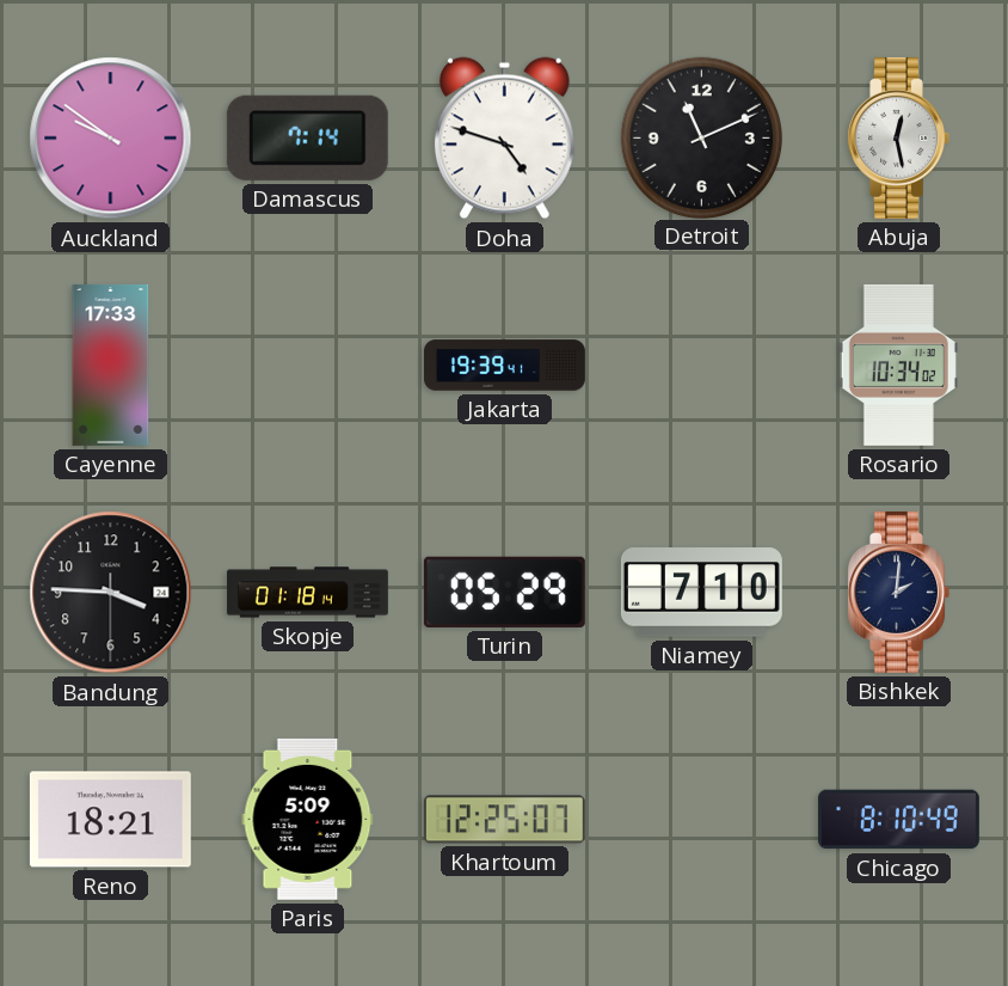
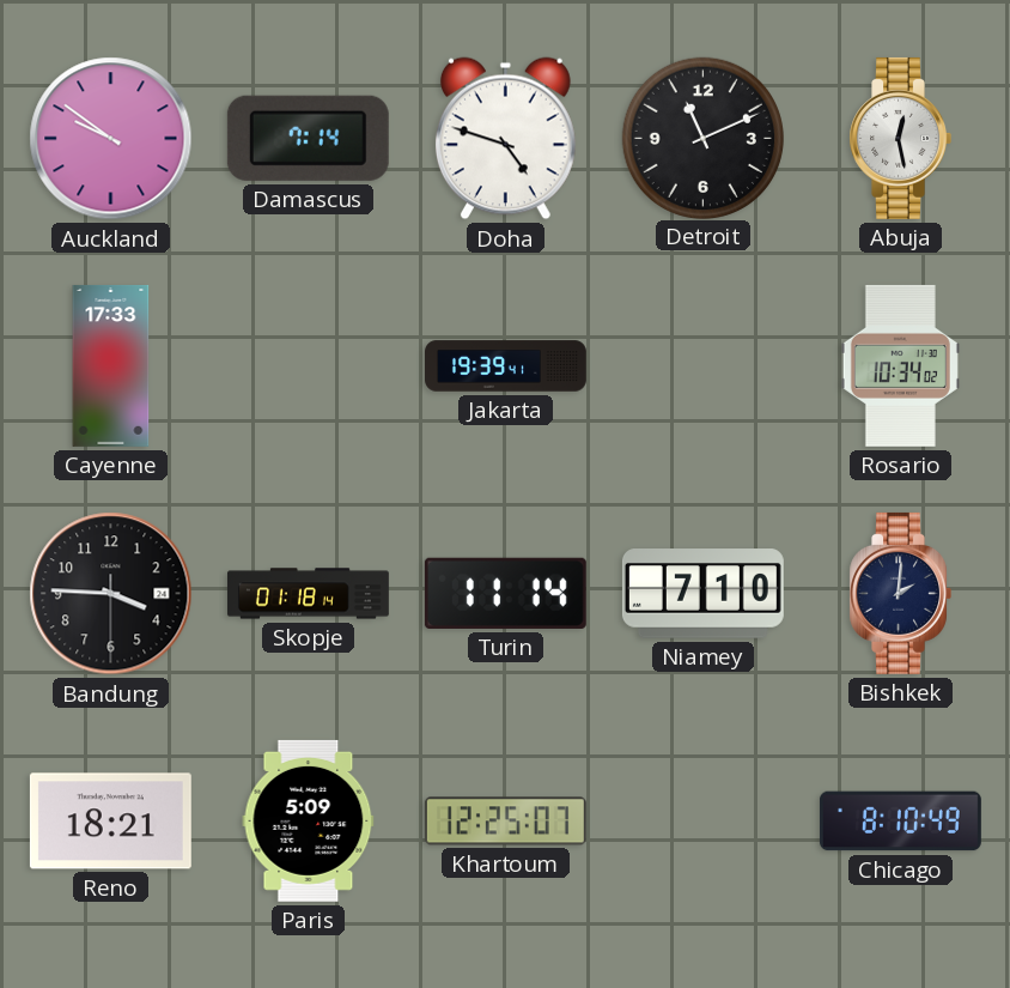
Turin: 05:29 -> 11:14
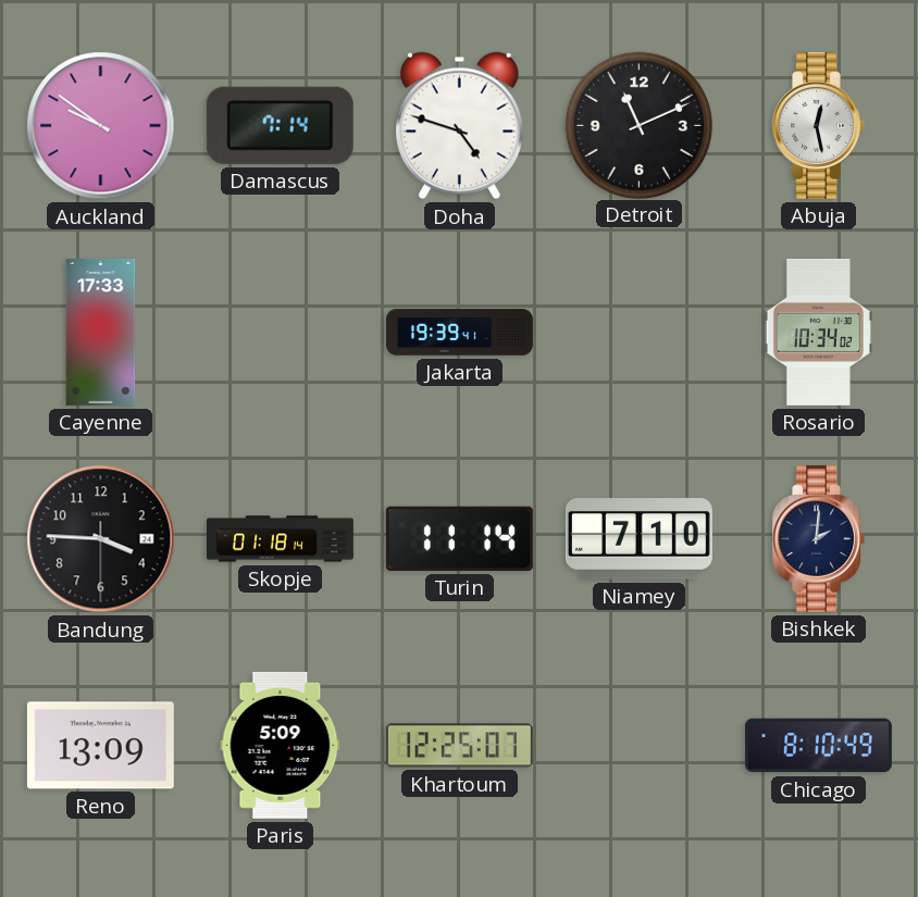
Reno: 18:21 -> 13:09
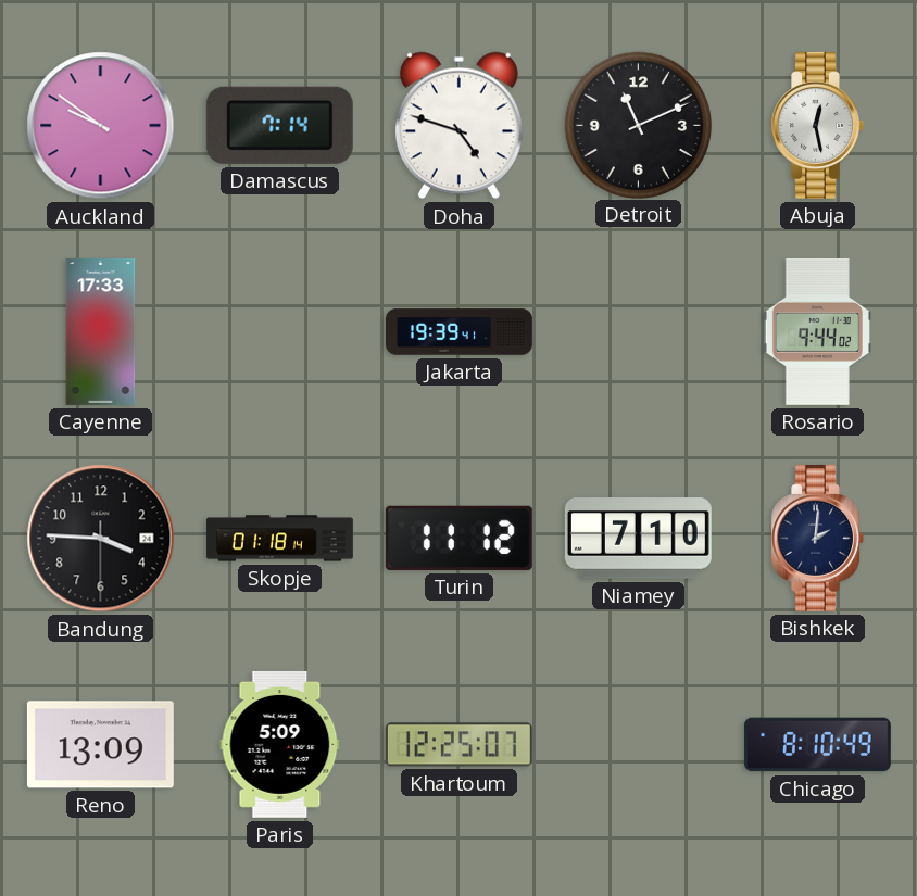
Rosario: 10:34 -> 9:44
Turin: 11:14 -> 11:12
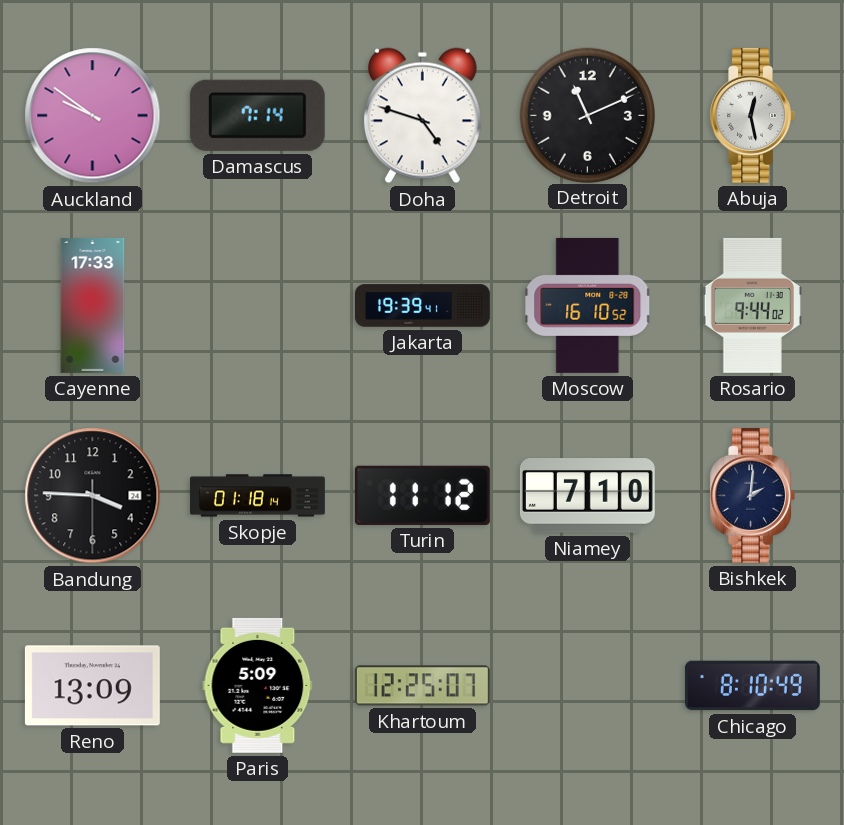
Moscow: none -> 16:10
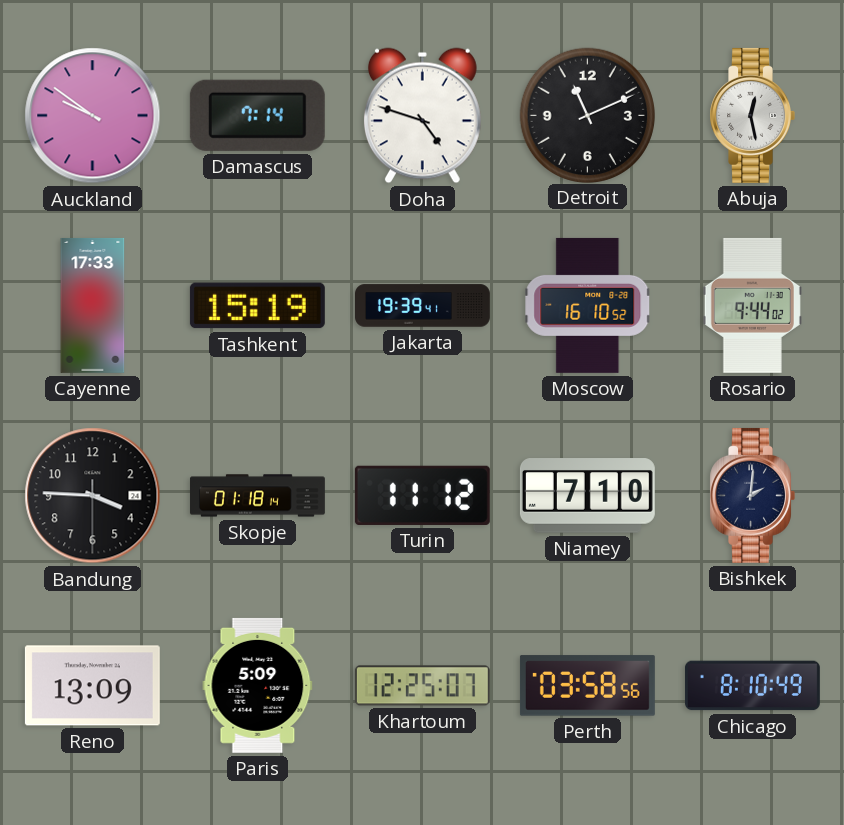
Tashkent: none -> 15:19
Perth: none -> 03:58
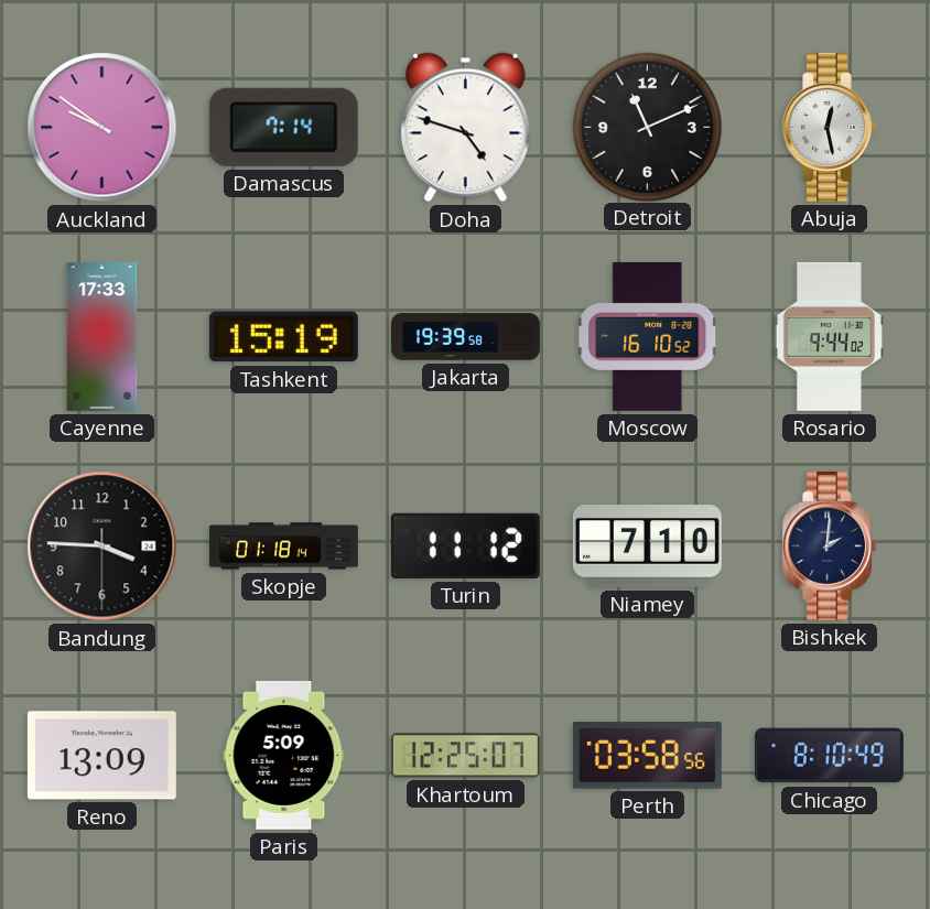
Jakarta: 19:39:41 -> 19:39:58
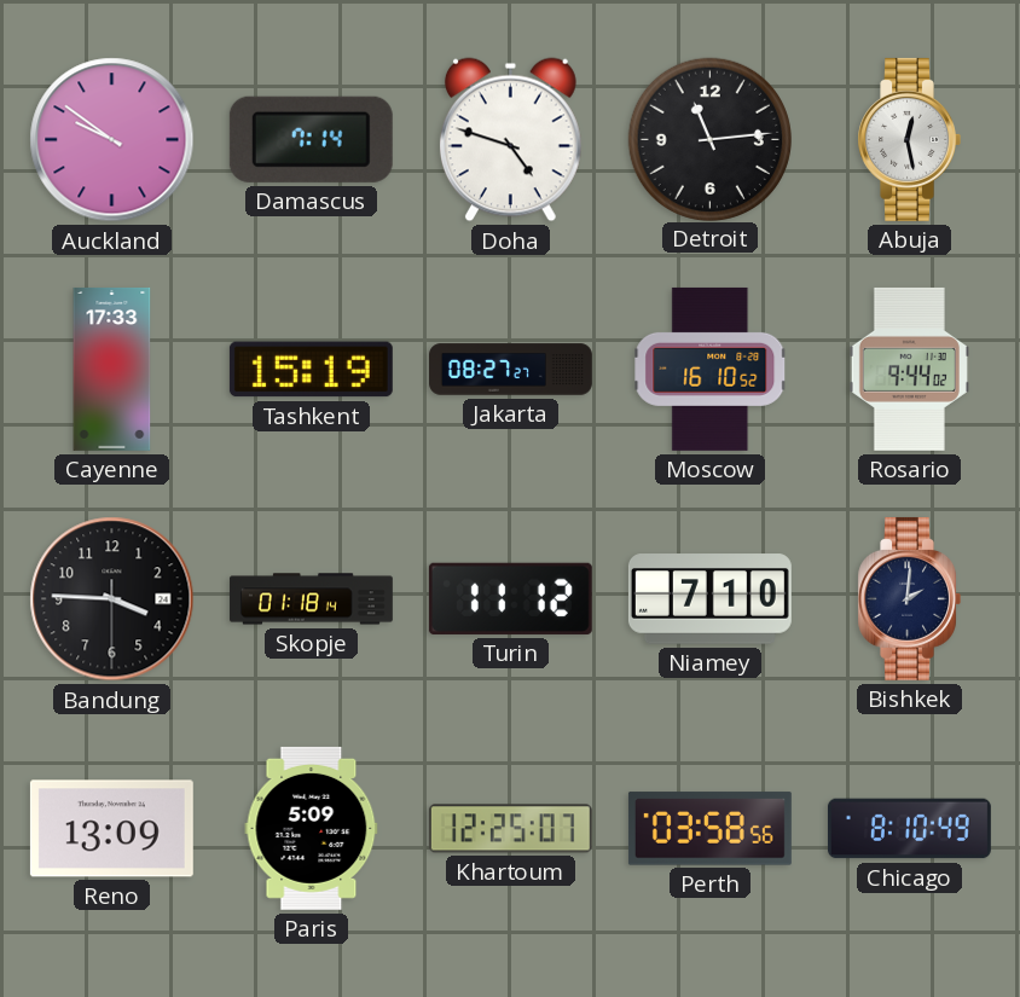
Detroit: 11:11 -> 11:14
Jakarta: 19:39 -> 08:27
